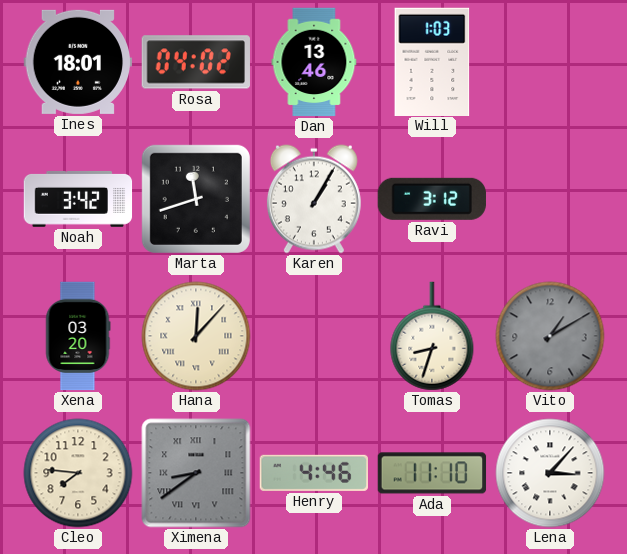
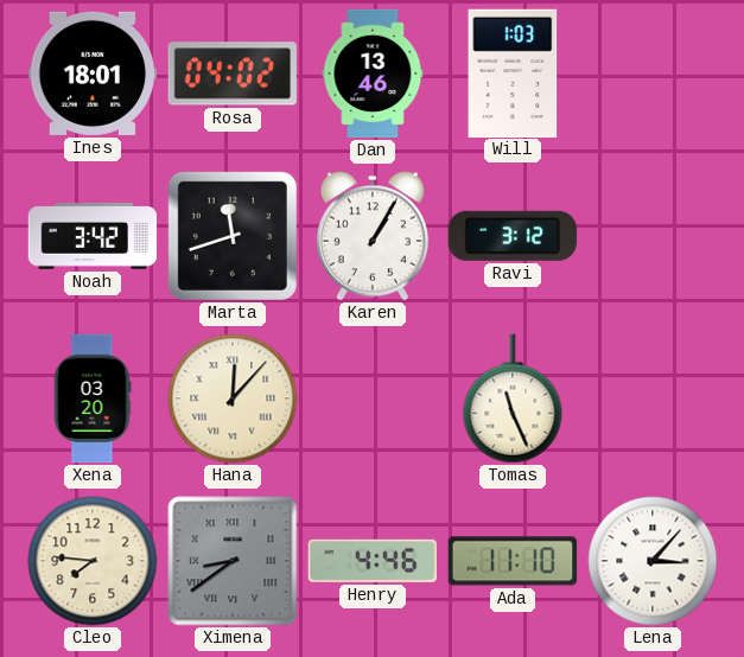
Tomas: 8:33 -> 11:26
Vito: 1:10 -> none
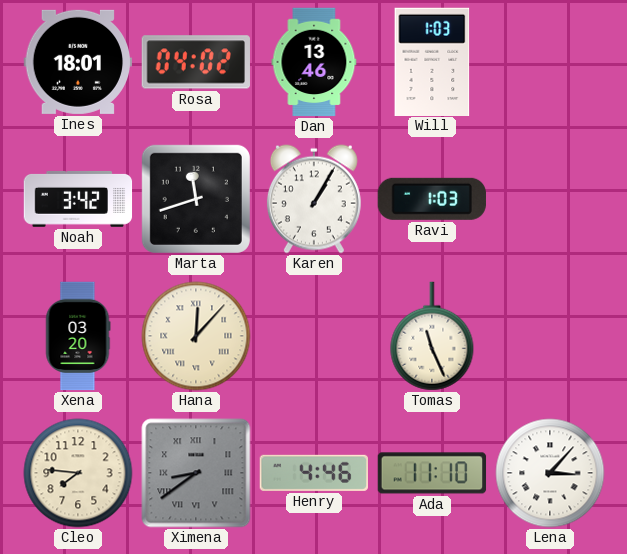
Ravi: 3:12 -> 1:03
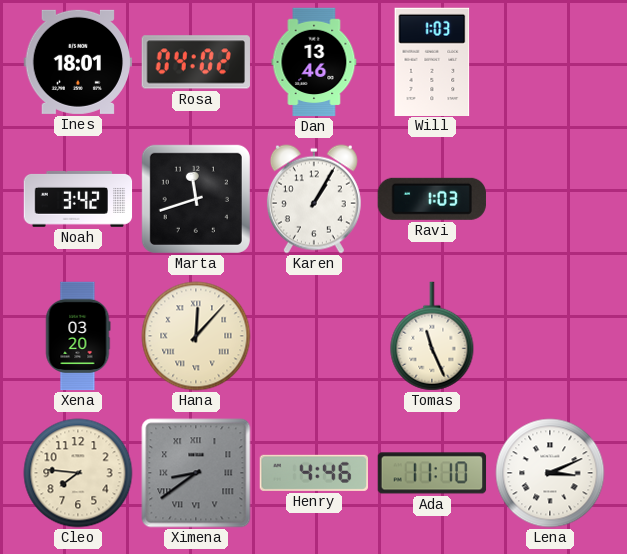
Lena: 3:07 -> 3:11
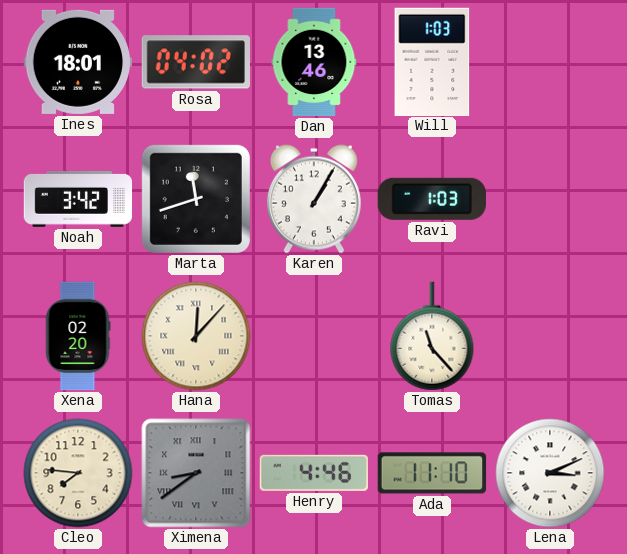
Xena: 03:20 -> 02:20
Tomas: 11:26 -> 11:23
